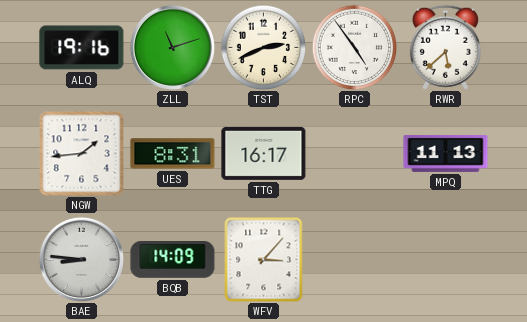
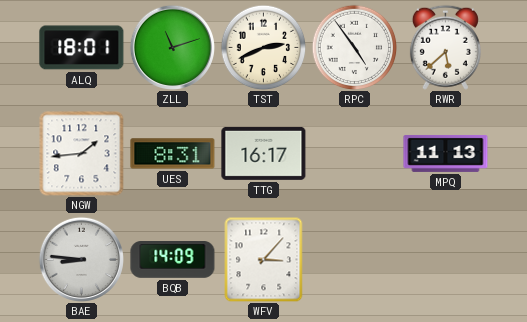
ALQ: 19:16 -> 18:01
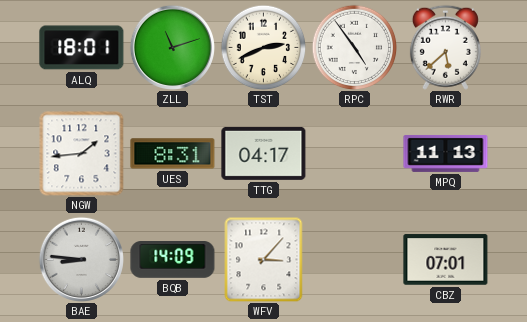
TTG: 16:17 -> 04:17
CBZ: none -> 07:01
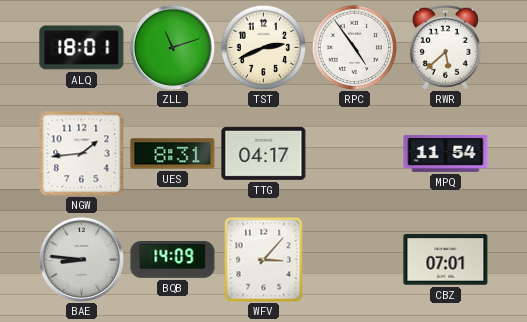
MPQ: 11:13 -> 11:54
